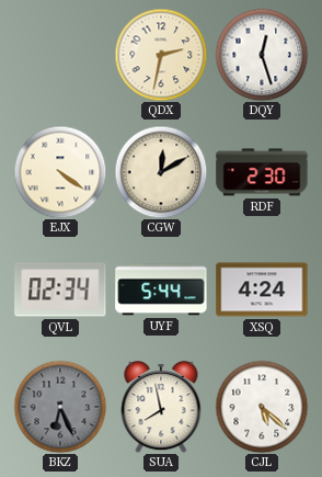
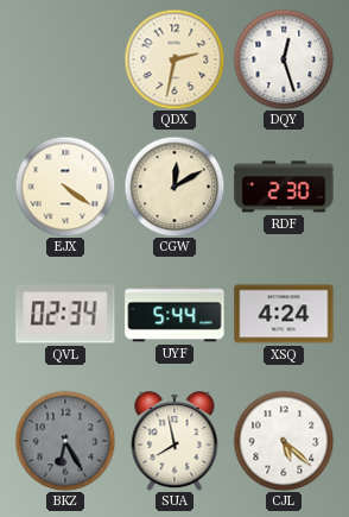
BKZ: 6:26 -> 6:25
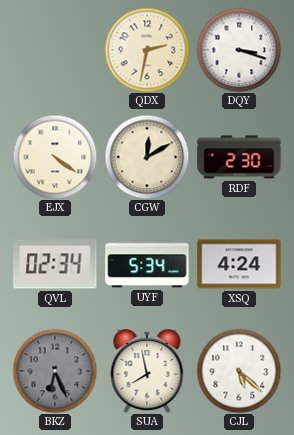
DQY: 12:27 -> 3:18
UYF: 5:44 -> 5:34
BKZ: 6:25 -> 6:26
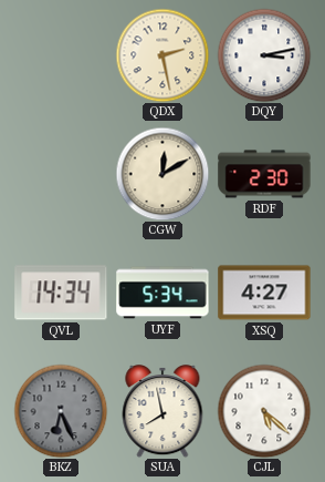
QDX: 2:32 -> 2:28
DQY: 3:18 -> 3:13
EJX: 4:21 -> none
QVL: 02:34 -> 14:34
XSQ: 4:24 -> 4:27
